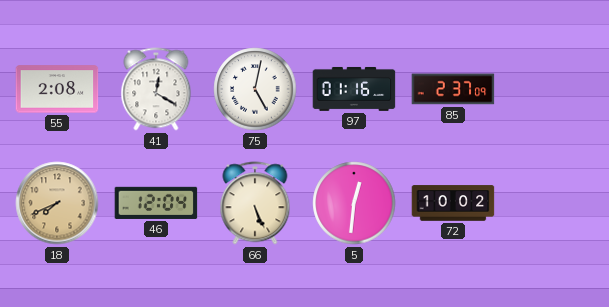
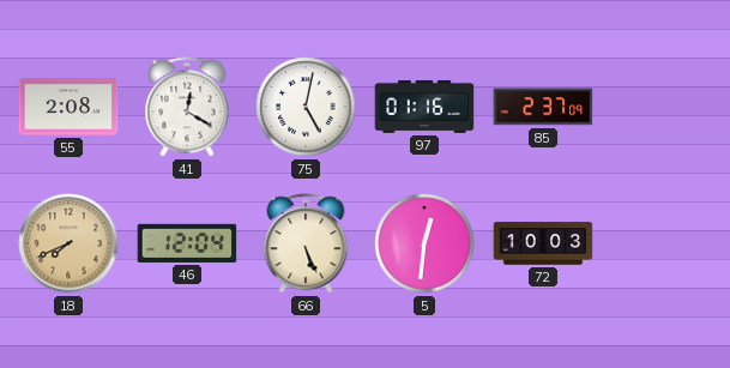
72: 10:02 -> 10:03
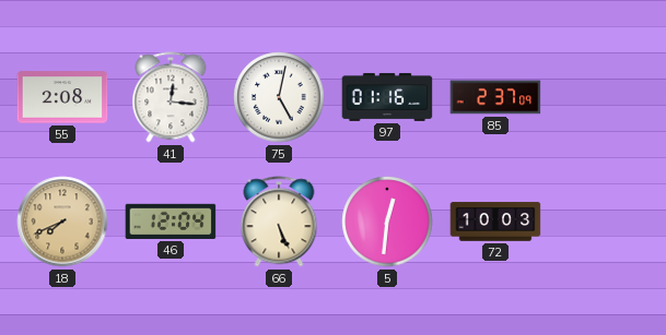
41: 12:20 -> 12:16
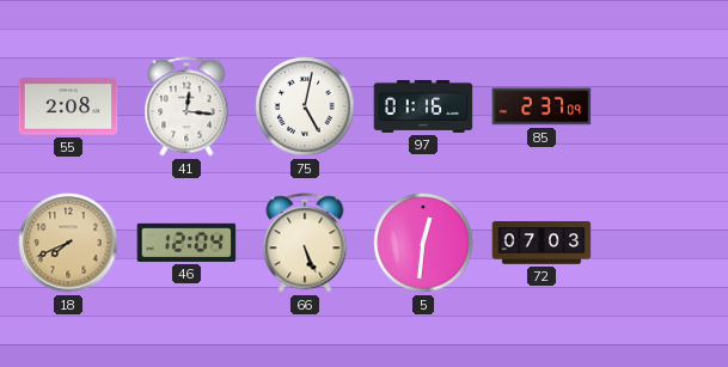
72: 10:03 -> 07:03
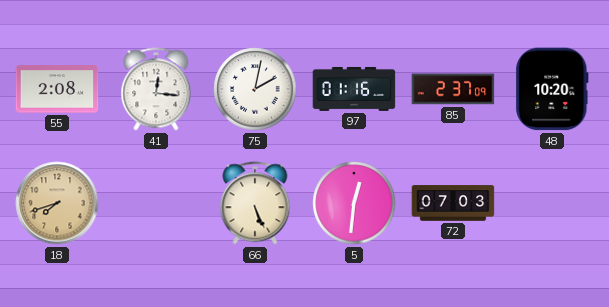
75: 5:02 -> 2:02
48: none -> 10:20
18: 7:41 -> 7:42
46: 12:04 -> none
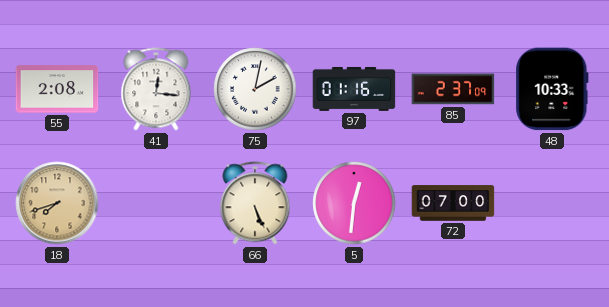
48: 10:20 -> 10:33
72: 07:03 -> 07:00
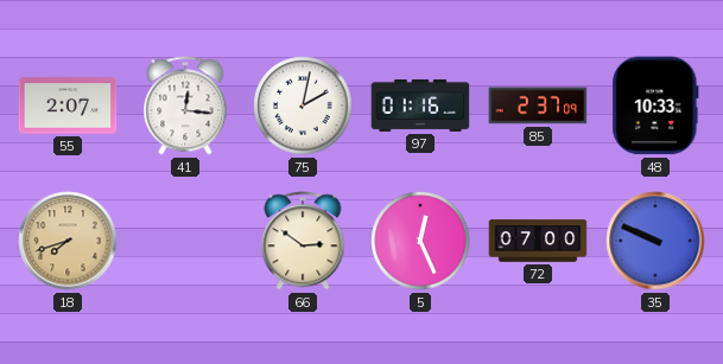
55: 2:08 -> 2:07
66: 5:26 -> 2:51
5: 12:31 -> 12:26
35: none -> 9:49
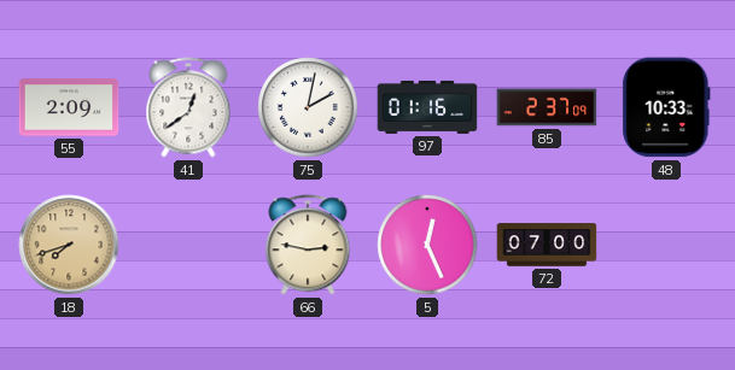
55: 2:07 -> 2:09
41: 12:16 -> 12:39
66: 2:51 -> 2:47
35: 9:49 -> none
